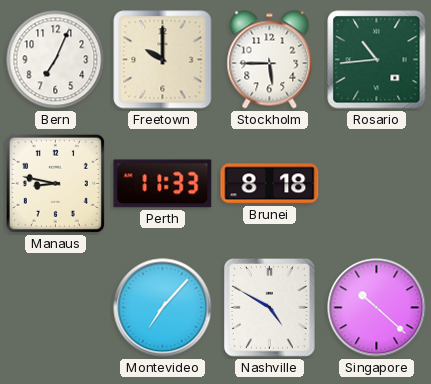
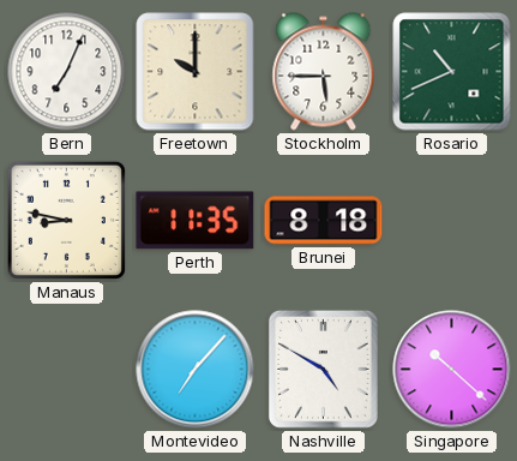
Rosario: 10:44 -> 10:41
Perth: 11:33 -> 11:35
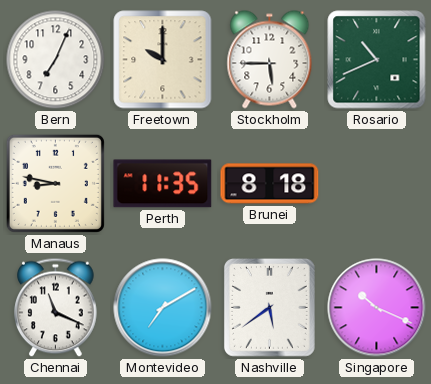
Chennai: none -> 11:19
Montevideo: 7:07 -> 7:10
Nashville: 4:50 -> 5:39
Singapore: 10:22 -> 10:19
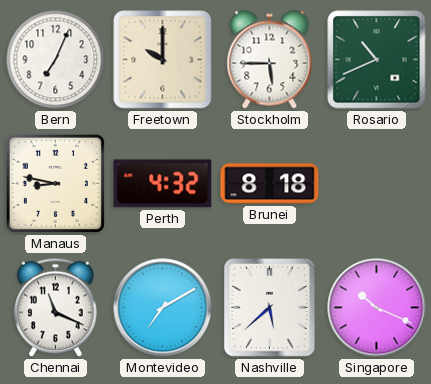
Perth: 11:35 -> 4:32
Nashville: 5:39 -> 5:38
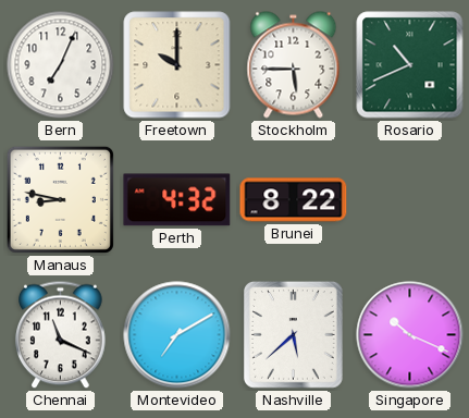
Brunei: 8:18 -> 8:22
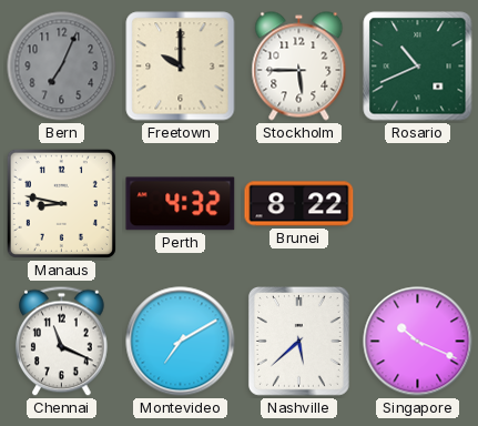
Bern dial: white -> grey
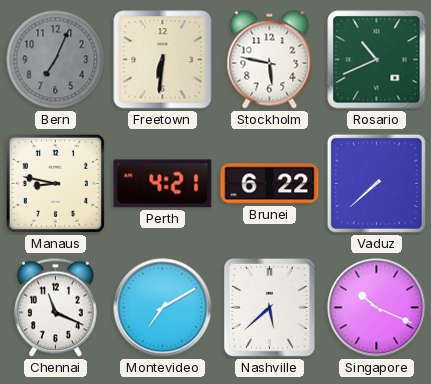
Freetown: 10:00 -> 6:31
Stockholm: 5:45 -> 5:47
Perth: 4:32 -> 4:21
Brunei: 8:22 -> 6:22
Vaduz: none -> 7:38
